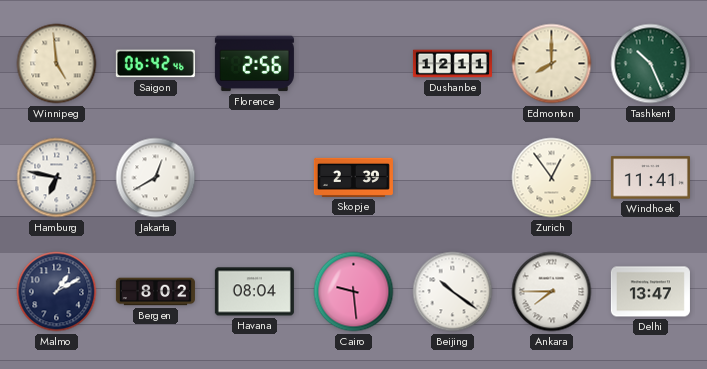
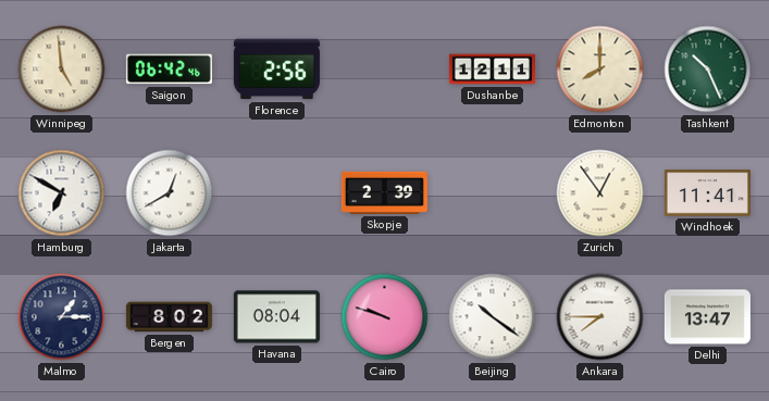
Hamburg: 6:47 -> 6:50
Malmo: 1:10 -> 1:15
Cairo: 9:29 -> 9:48
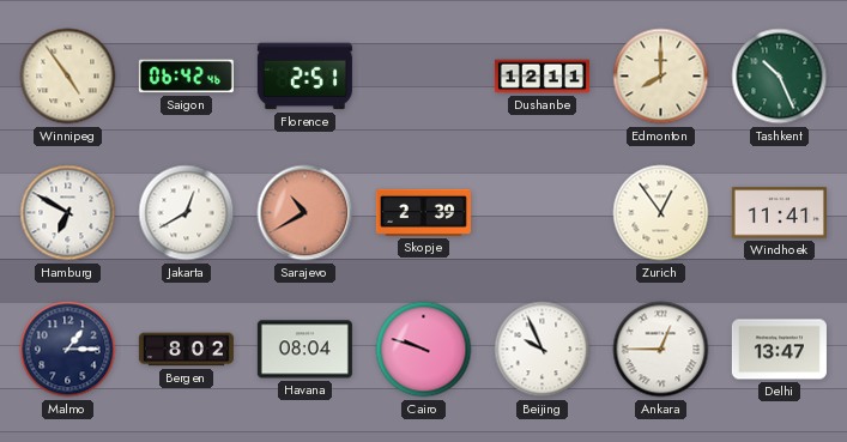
Winnipeg: 4:59 -> 4:54
Florence: 2:56 -> 2:51
Sarajevo: none -> 10:40
Beijing: 10:21 -> 9:56
Ankara: 7:45 -> 12:45
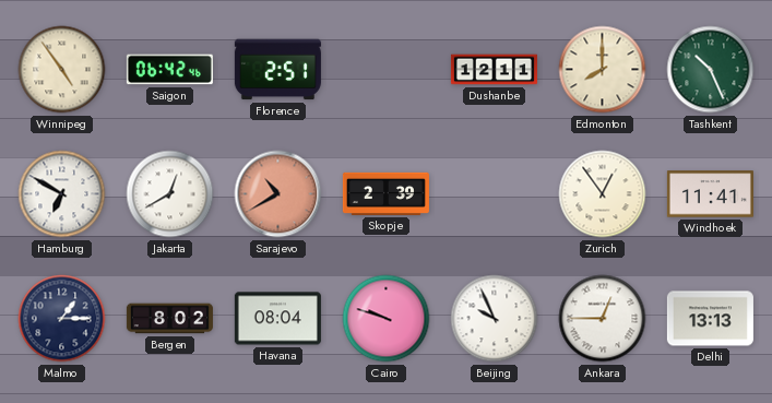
Delhi: 13:47 -> 13:13
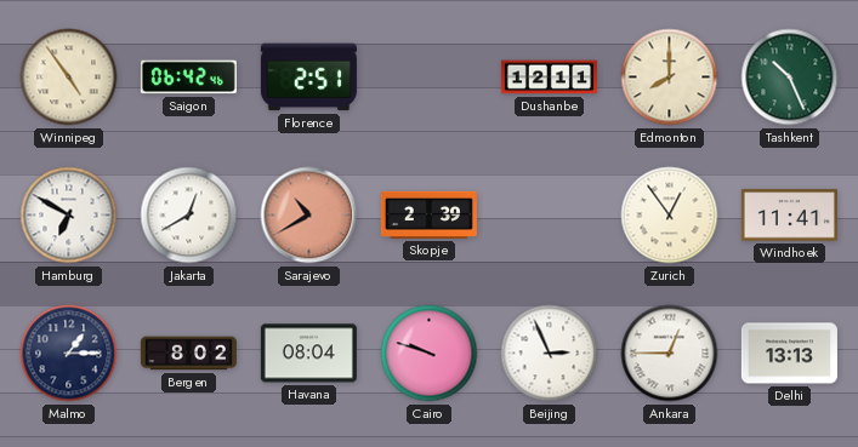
Beijing: 9:56 -> 2:56
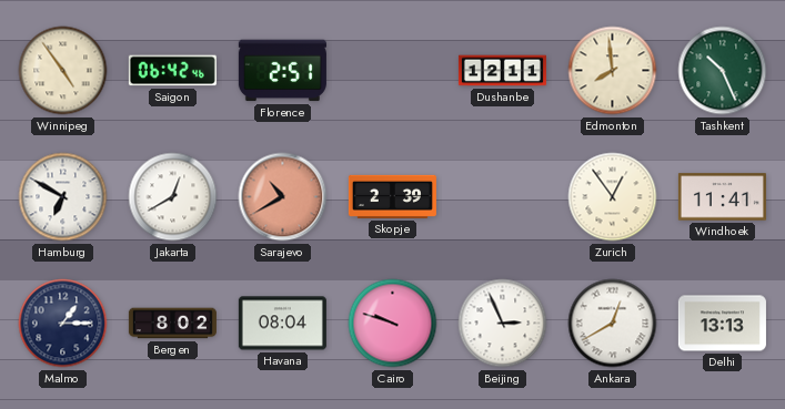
Edmonton: 8:00 -> 7:59
Ankara: 12:45 -> 12:40
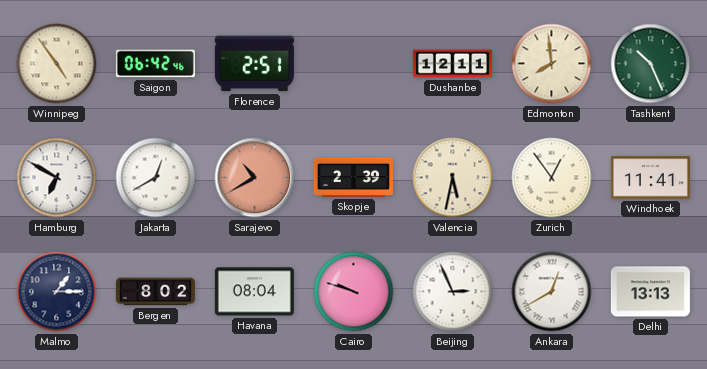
Valencia: none -> 5:32
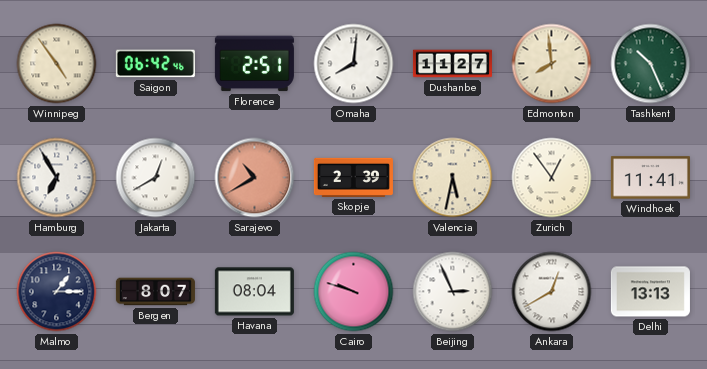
Omaha: none -> 8:01
Dushanbe: 12:11 -> 11:27
Hamburg: 6:50 -> 6:55
Bergen: 8:02 -> 8:07
